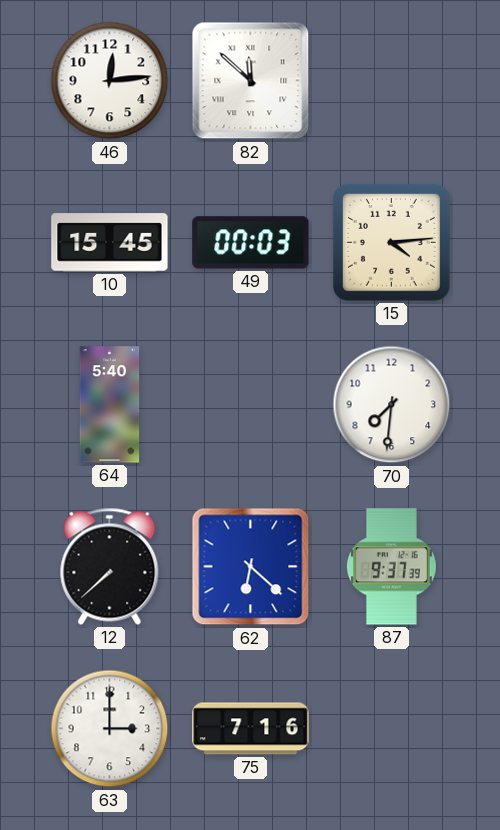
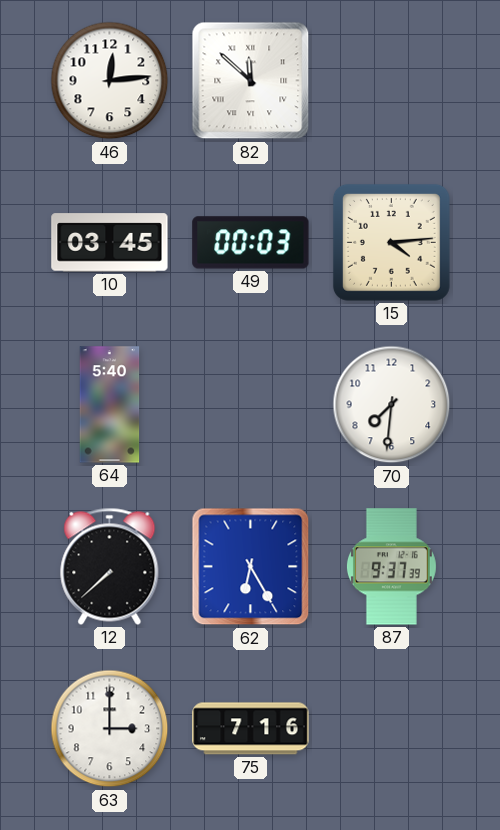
10: 15:45 -> 03:45
62: 6:22 -> 6:25
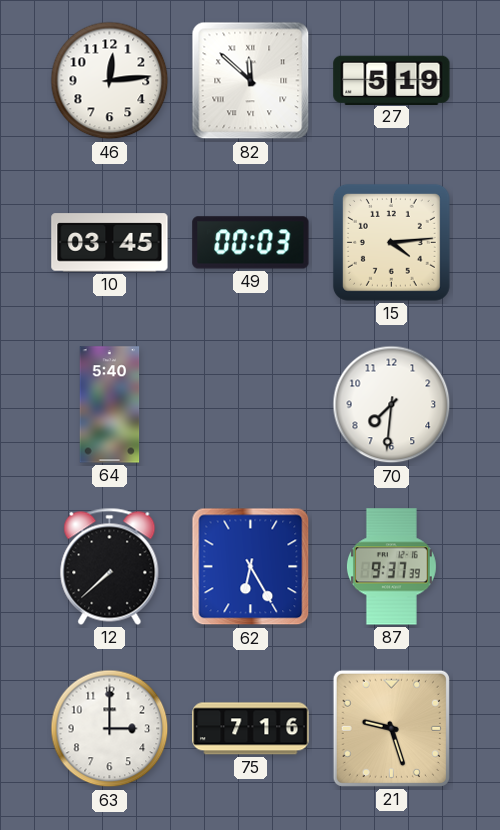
27: none -> 5:19
21: none -> 9:27
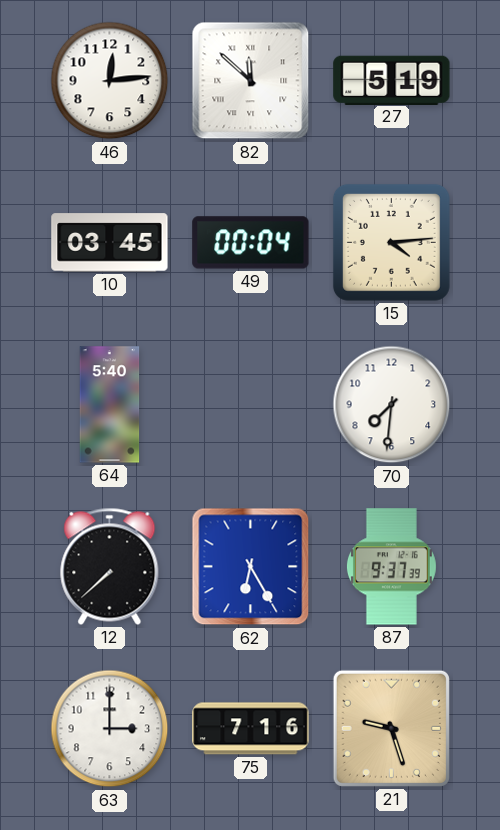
49: 00:03 -> 00:04
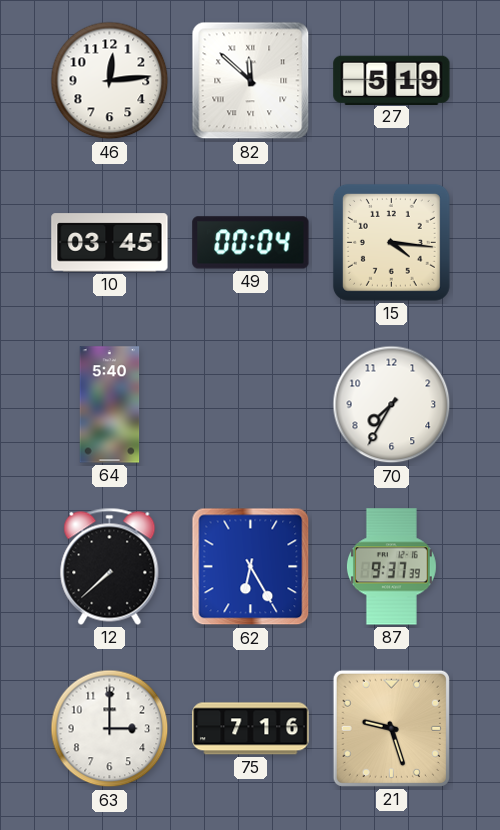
15: 4:14 -> 4:16
70: 7:31 -> 7:35
